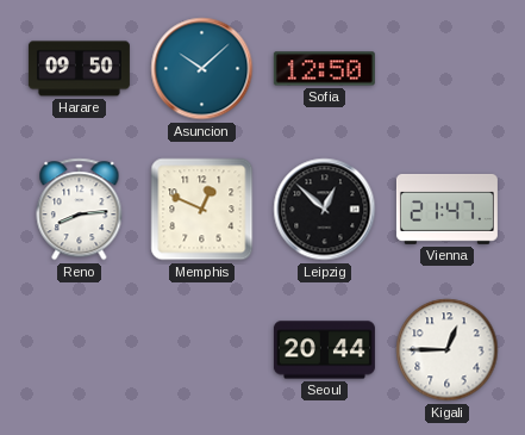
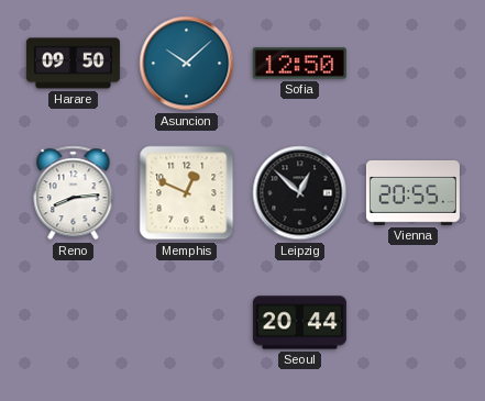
Vienna: 21:47 -> 20:55
Kigali: 12:45 -> none
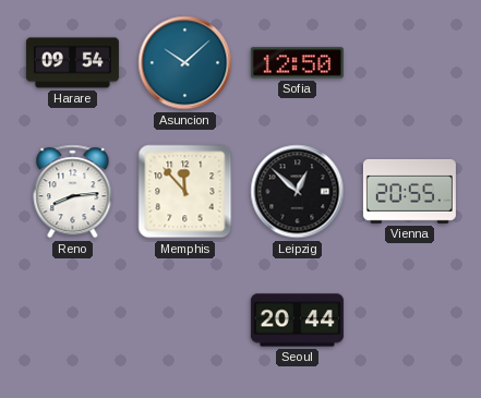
Harare: 09:50 -> 09:54
Memphis: 12:49 -> 11:53
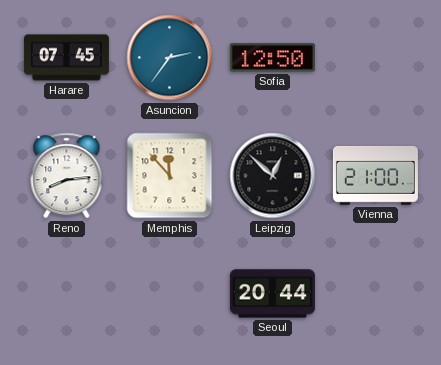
Harare: 09:54 -> 07:45
Asuncion: 10:08 -> 2:36
Vienna: 20:55 -> 21:00
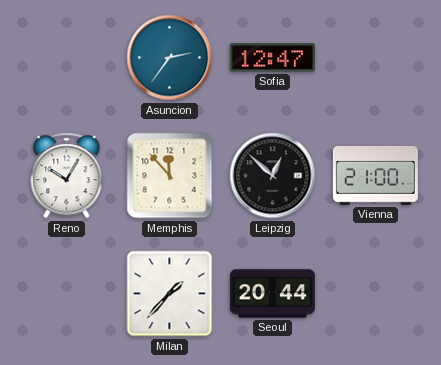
Harare: 07:45 -> none
Sofia: 12:50 -> 12:47
Reno: 8:14 -> 10:05
Milan: none -> 1:37
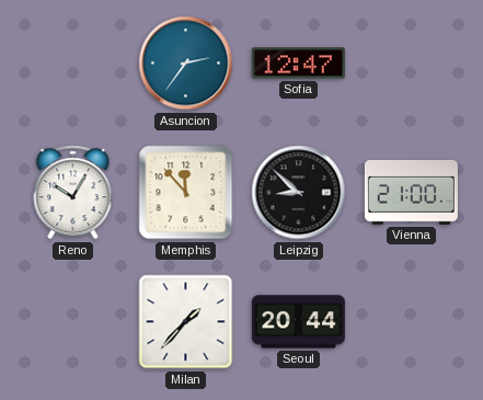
Leipzig: 12:52 -> 8:52
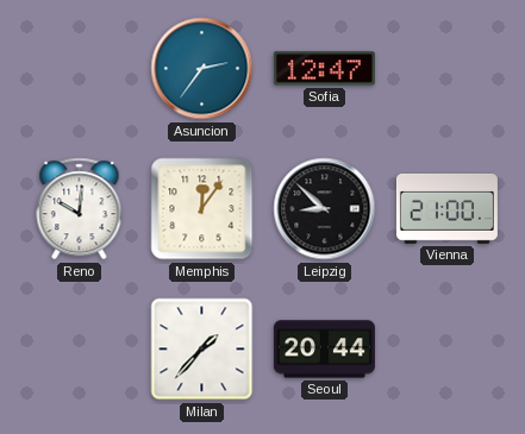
Reno: 10:05 -> 10:01
Memphis: 11:53 -> 12:06
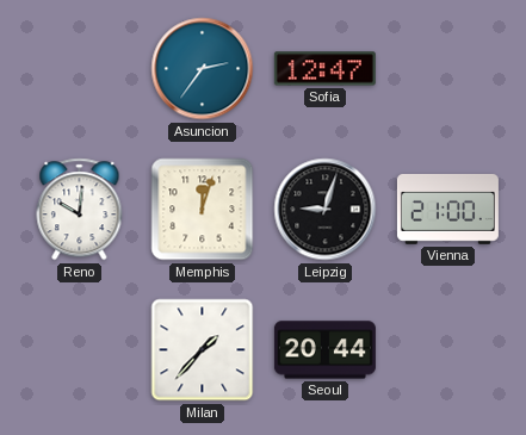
Memphis: 12:06 -> 12:03
Leipzig: 8:52 -> 9:03
